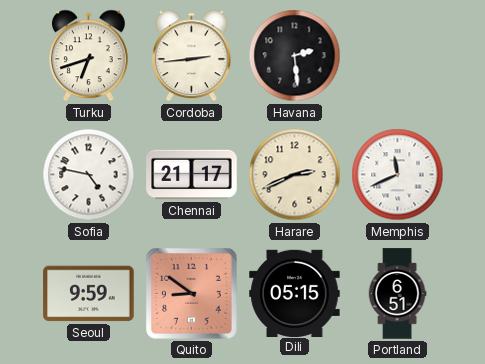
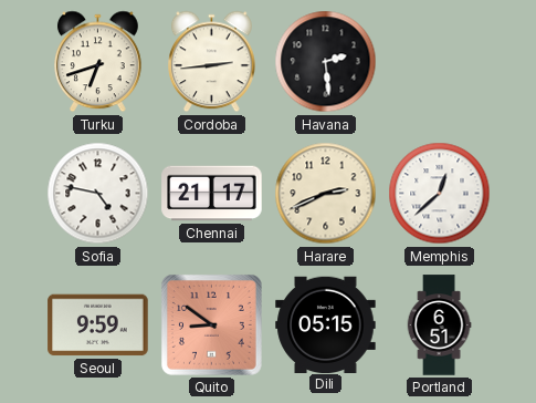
Memphis: 11:41 -> 12:38
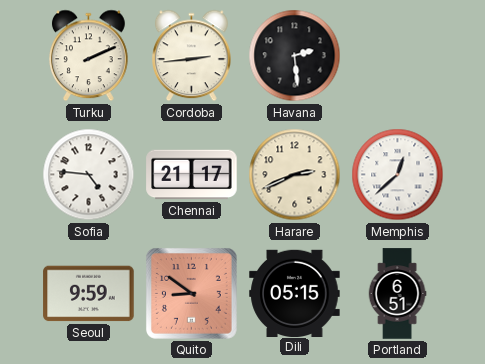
Turku: 6:42 -> 2:11
Sofia: 4:47 -> 4:46
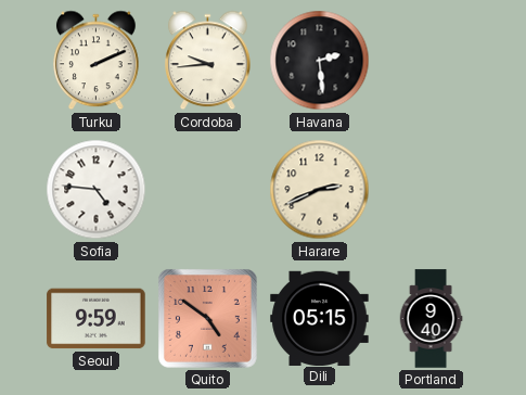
Cordoba: 2:44 -> 9:44
Chennai: 21:17 -> none
Memphis: 12:38 -> none
Quito: 8:51 -> 4:51
Portland: 6:51 -> 9:40
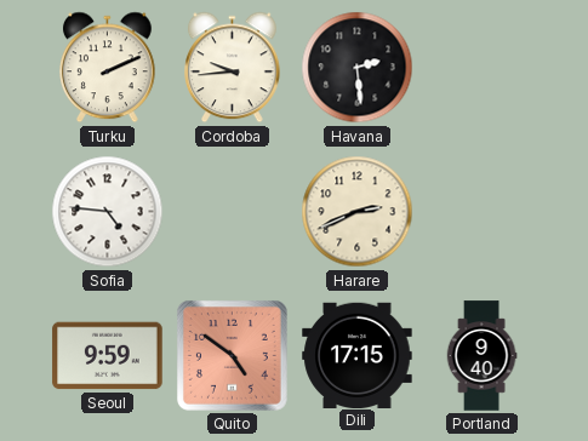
Dili: 05:15 -> 17:15
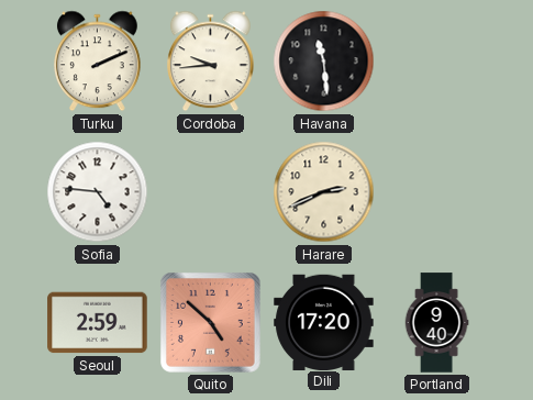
Havana: 2:29 -> 11:29
Seoul: 9:59 -> 2:59
Quito: 4:51 -> 4:52
Dili: 17:15 -> 17:20
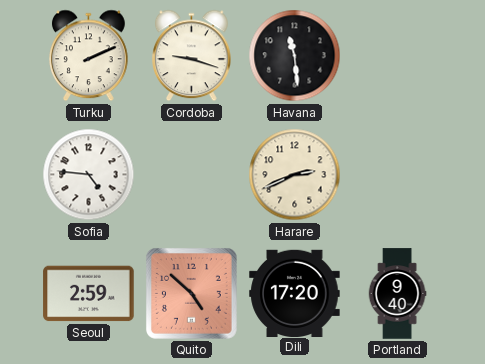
Cordoba: 9:44 -> 9:18
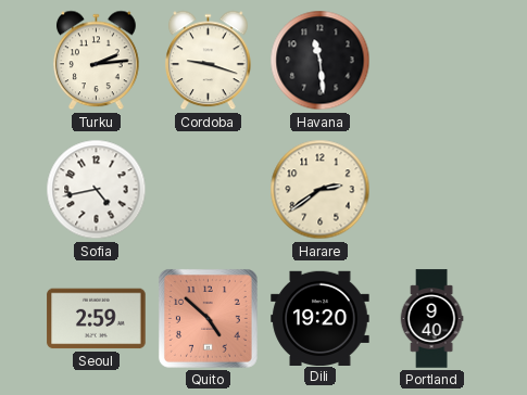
Turku: 2:11 -> 2:14
Sofia: 4:46 -> 4:43
Harare: 2:41 -> 2:39
Dili: 17:20 -> 19:20
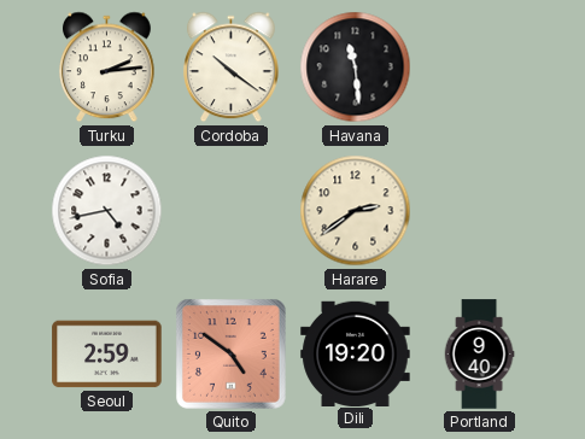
Cordoba: 9:18 -> 10:21
Quito: 4:52 -> 4:51
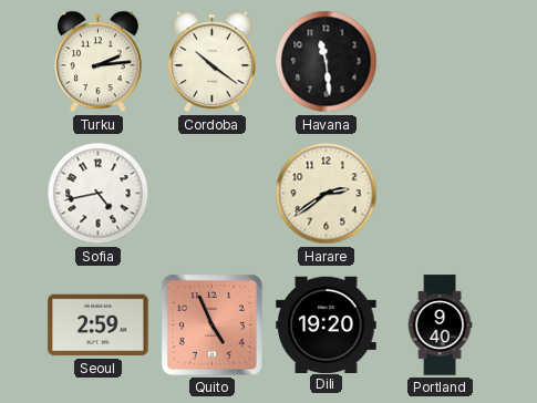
Quito: 4:51 -> 4:56
